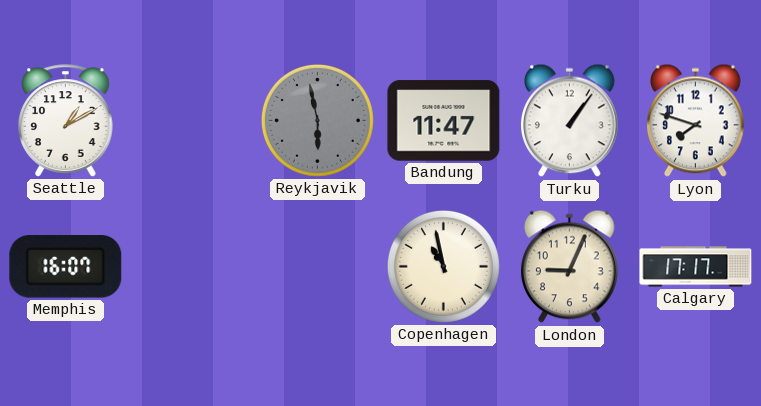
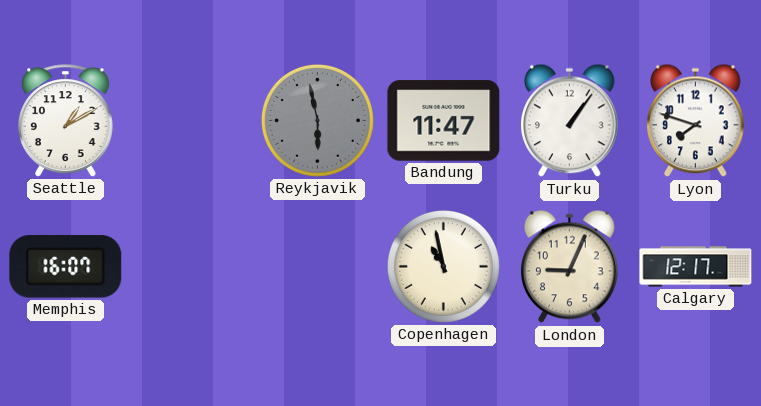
Calgary: 17:17 -> 12:17
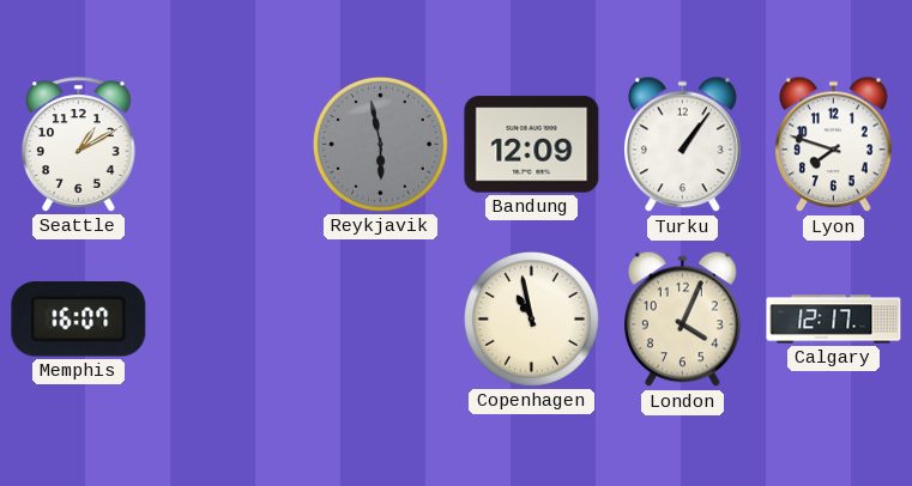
Bandung: 11:47 -> 12:09
London: 9:04 -> 4:04
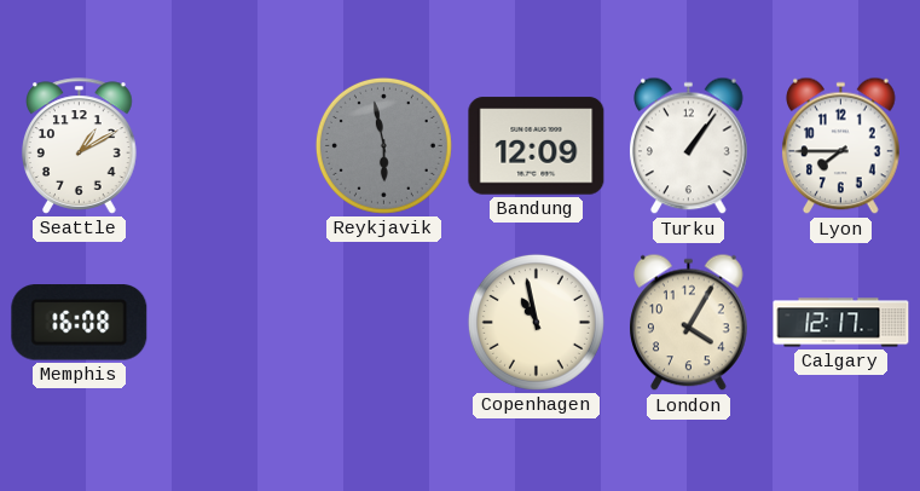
Lyon: 7:48 -> 7:45
Memphis: 16:07 -> 16:08
London: 4:04 -> 4:05
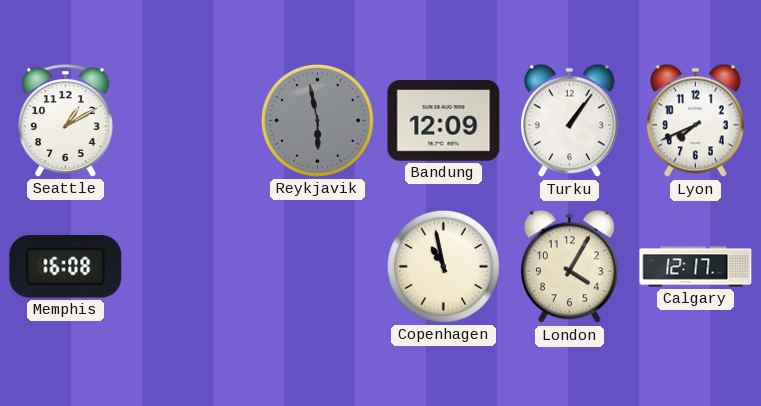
Lyon: 7:45 -> 7:41
